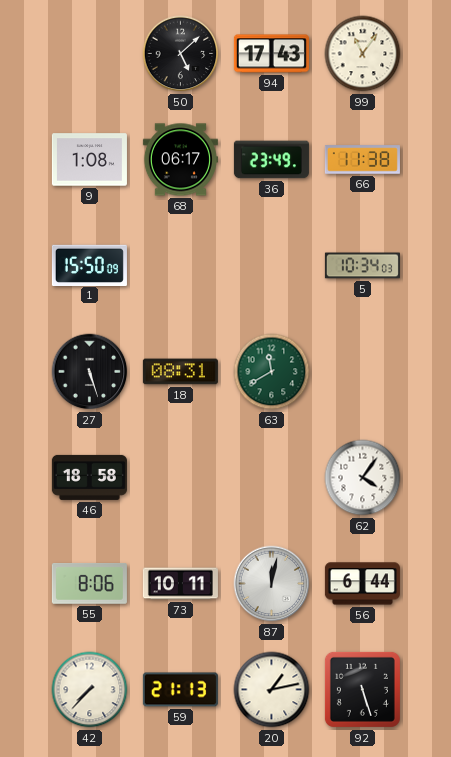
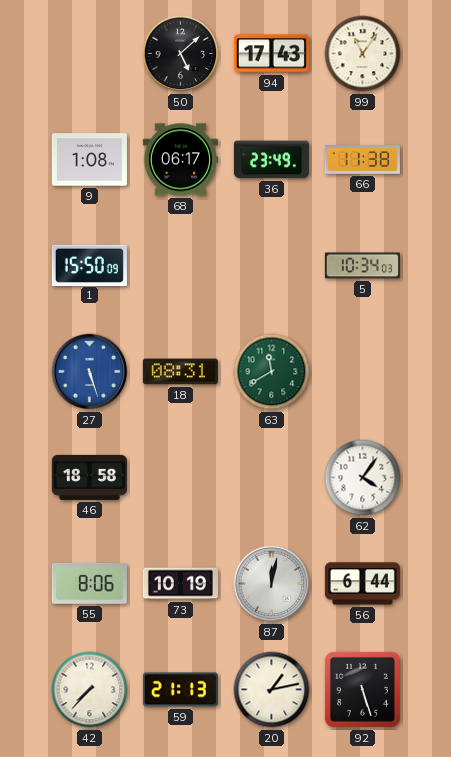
27 dial: black -> blue
73: 10:11 -> 10:19
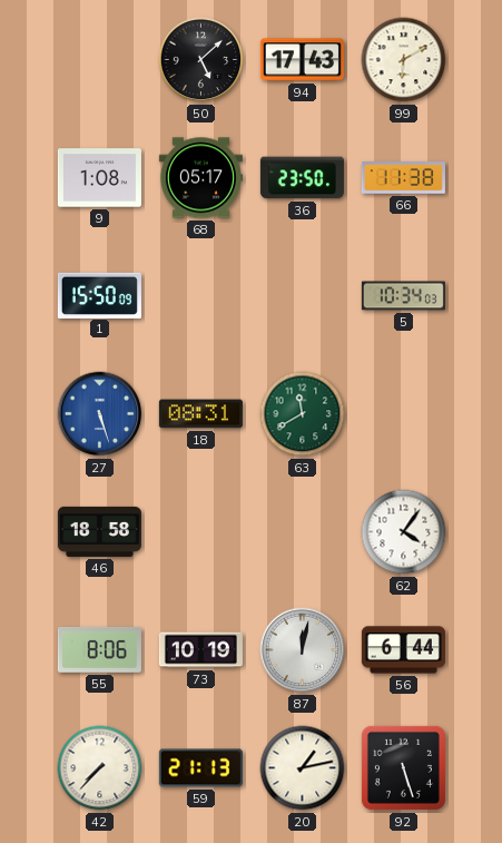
99: 11:06 -> 6:10
68: 06:17 -> 05:17
36: 23:49 -> 23:50
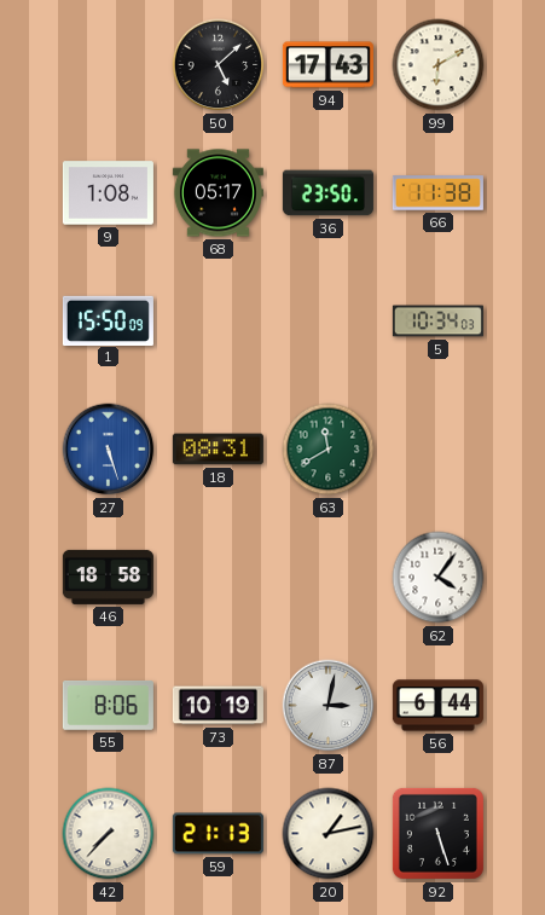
87: 12:02 -> 3:02
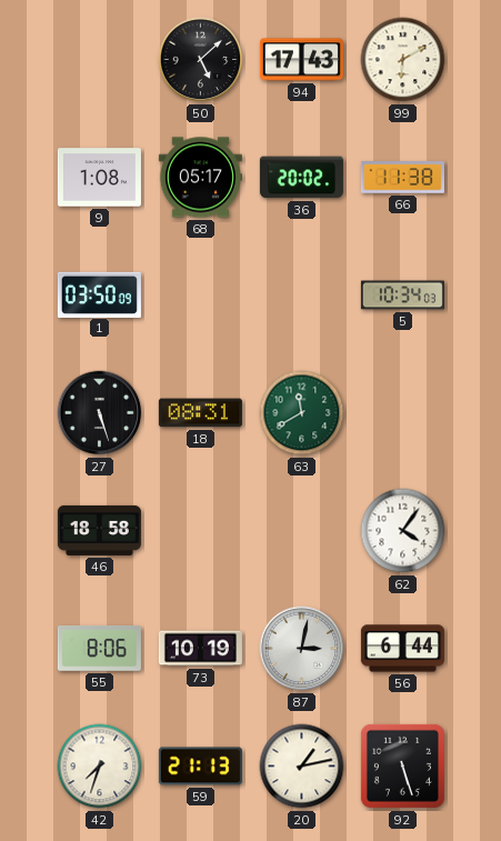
36: 23:50 -> 20:02
1: 15:50 -> 03:50
27 dial: blue -> black
42: 7:37 -> 7:33
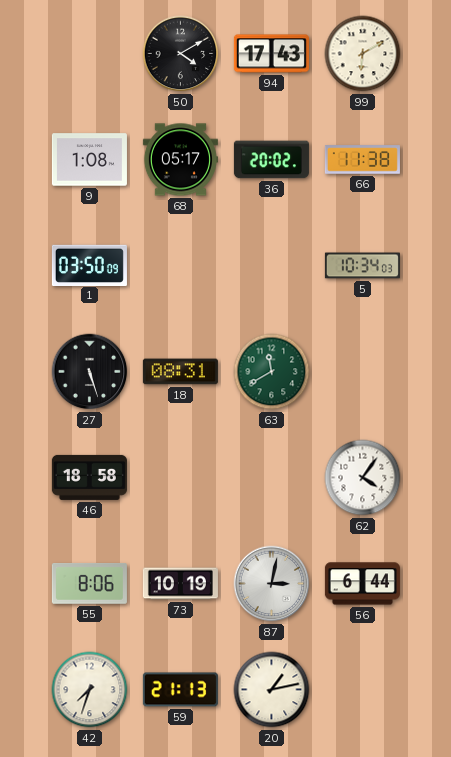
50: 5:08 -> 4:10
92: 5:27 -> none
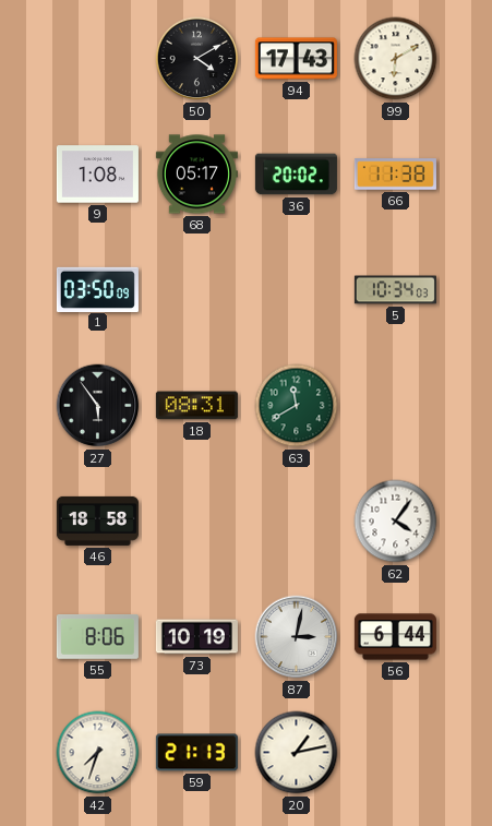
27: 5:27 -> 5:54
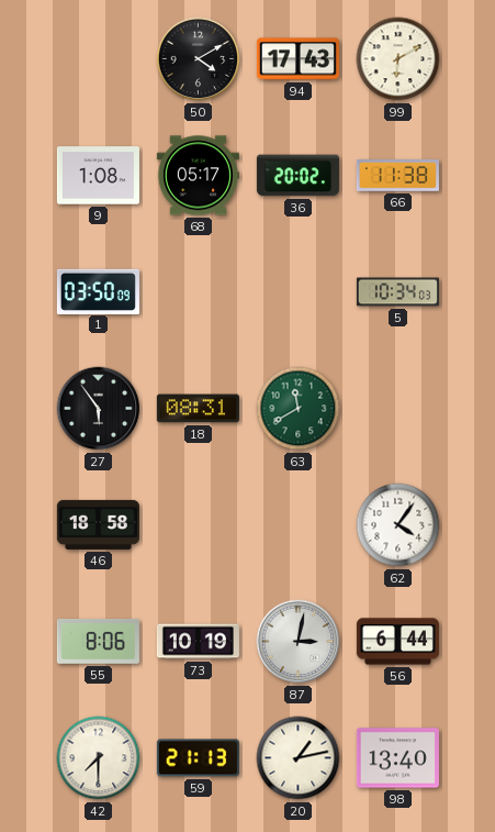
42: 7:33 -> 7:30
98: none -> 13:40
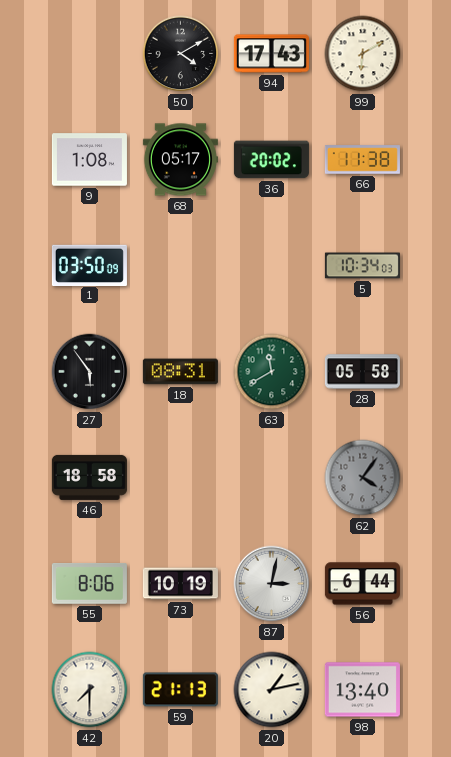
28: none -> 05:58
62 dial: white -> grey
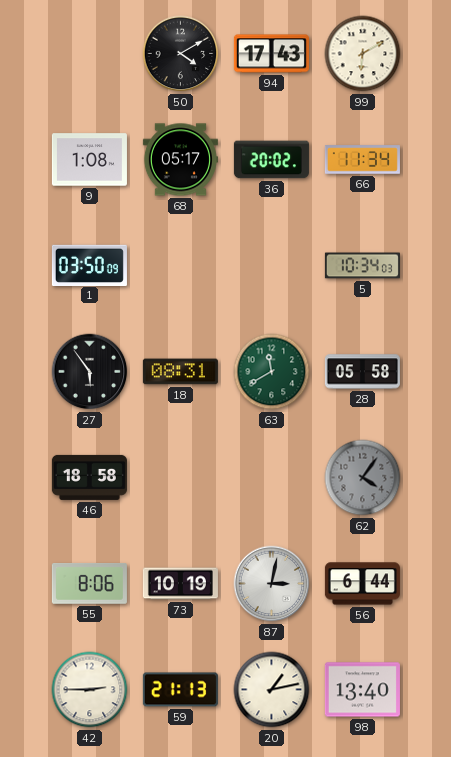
66: 11:38 -> 11:34
42: 7:30 -> 2:45
